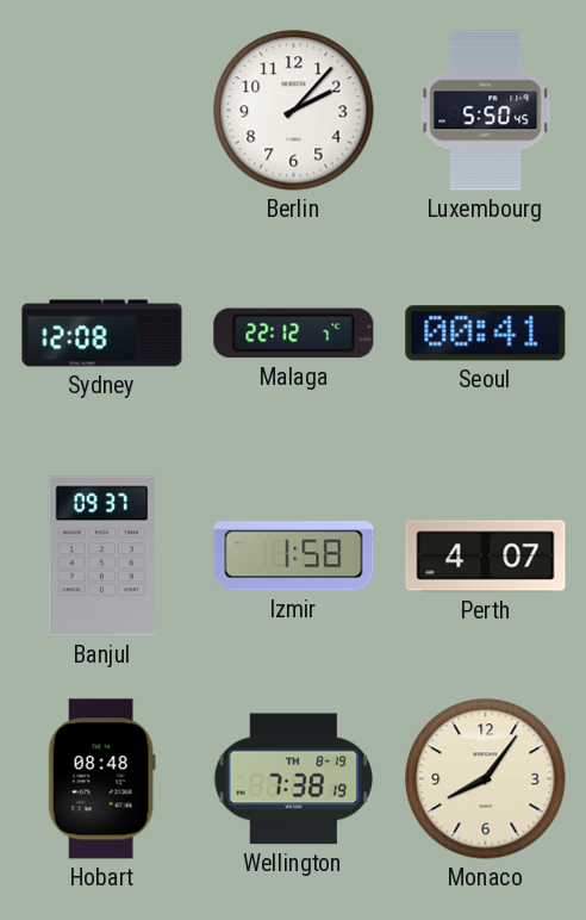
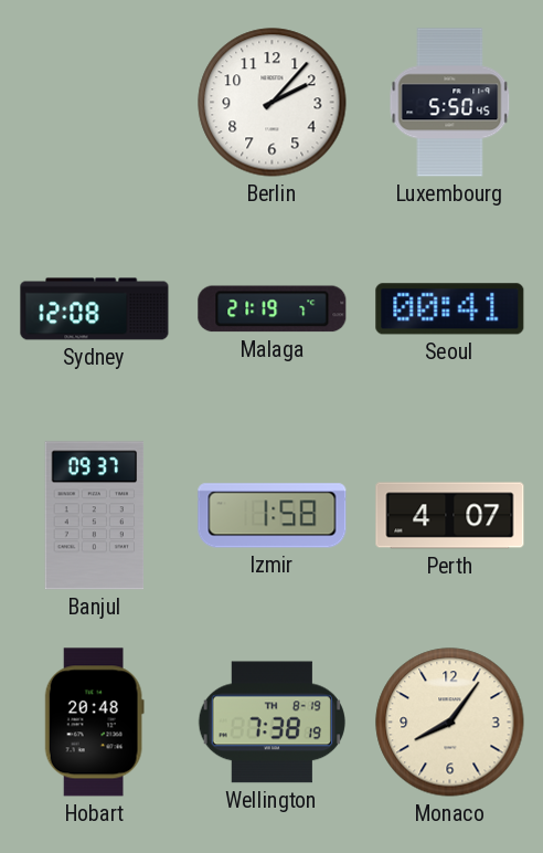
Malaga: 22:12 -> 21:19
Hobart: 08:48 -> 20:48
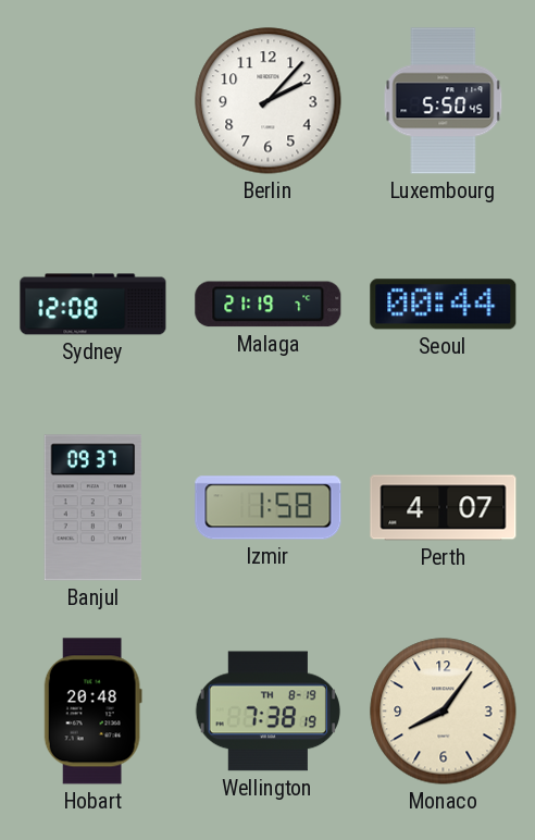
Seoul: 00:41 -> 00:44
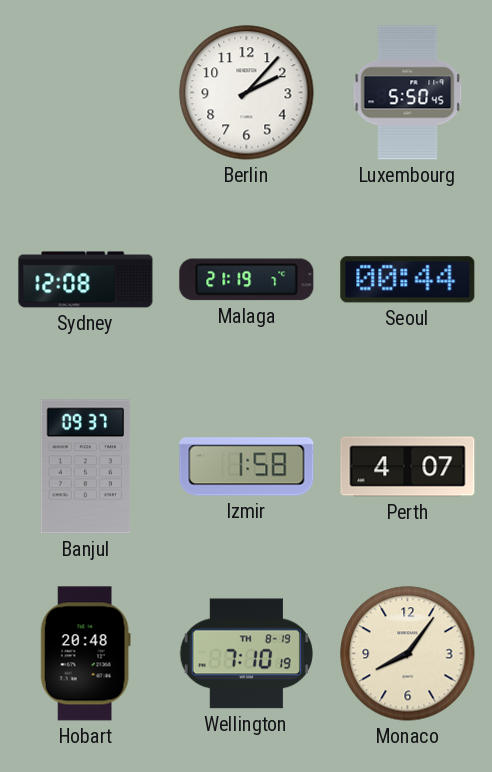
Wellington: 7:38 -> 7:10
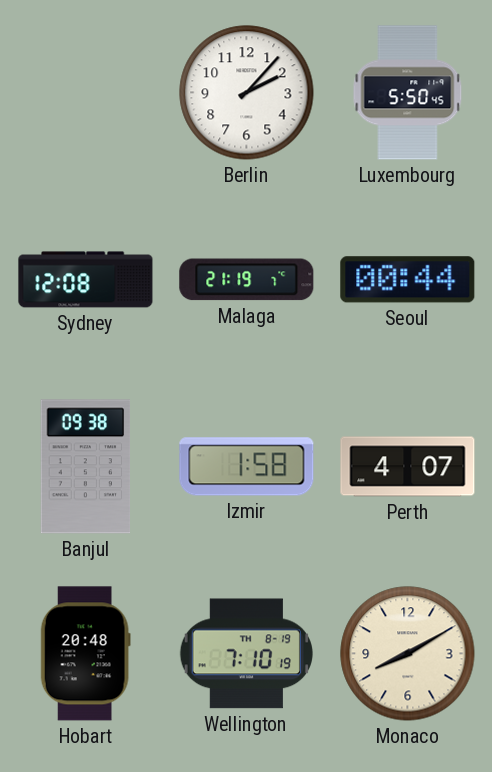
Banjul: 09:37 -> 09:38
Monaco: 8:06 -> 8:10
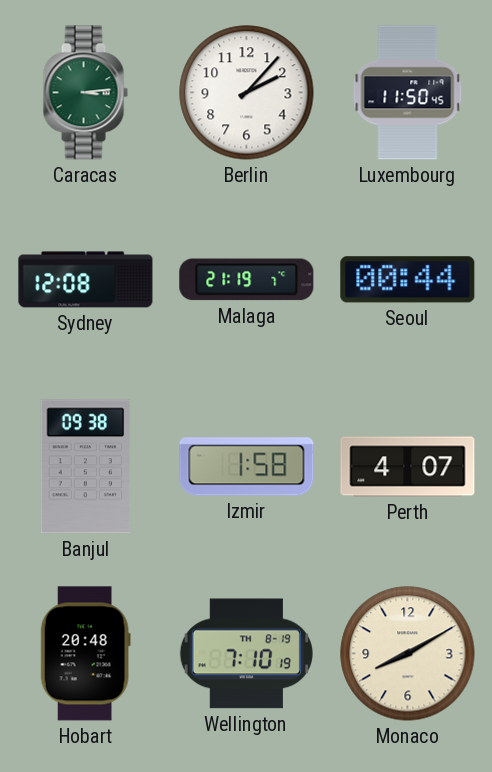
Caracas: none -> 3:14
Luxembourg: 5:50 -> 11:50
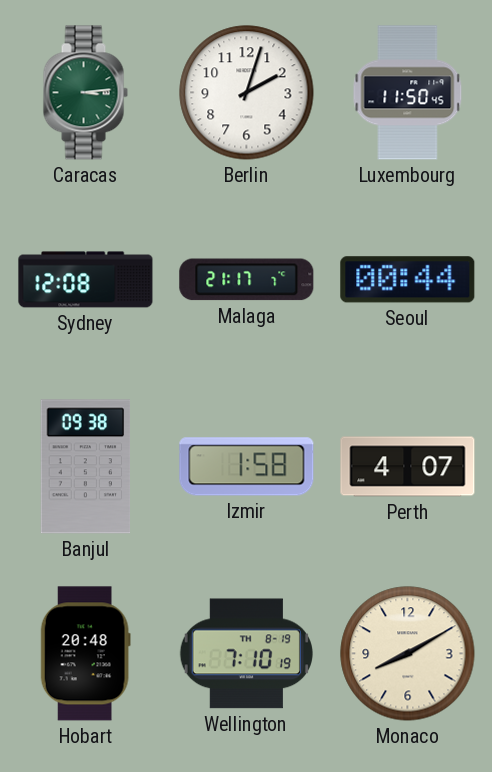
Berlin: 2:07 -> 2:03
Malaga: 21:19 -> 21:17
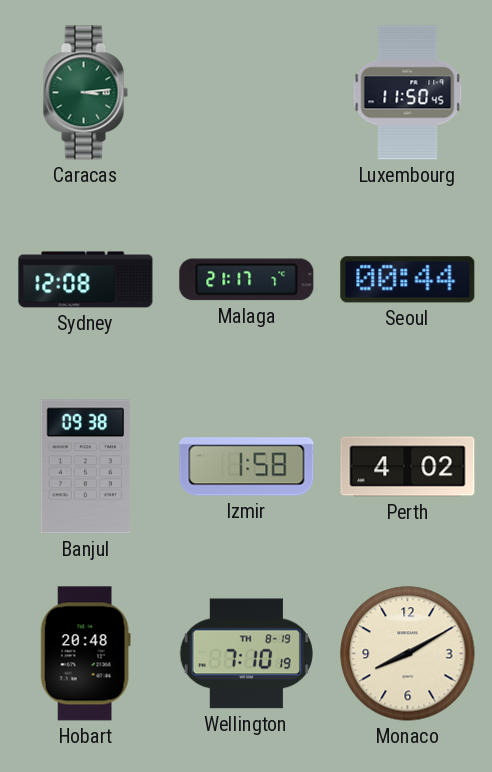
Berlin: 2:03 -> none
Perth: 4:07 -> 4:02
